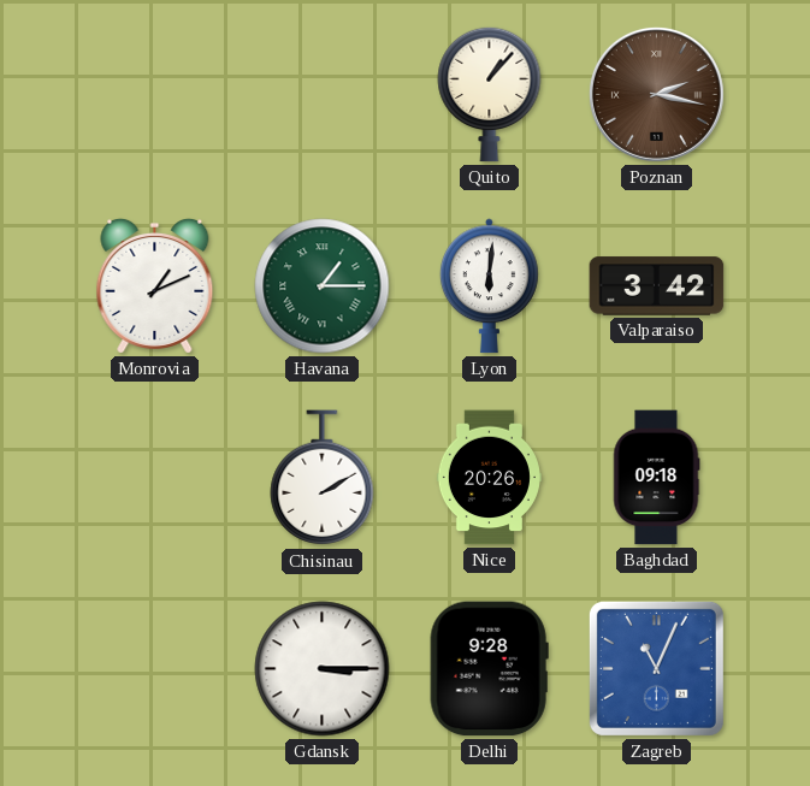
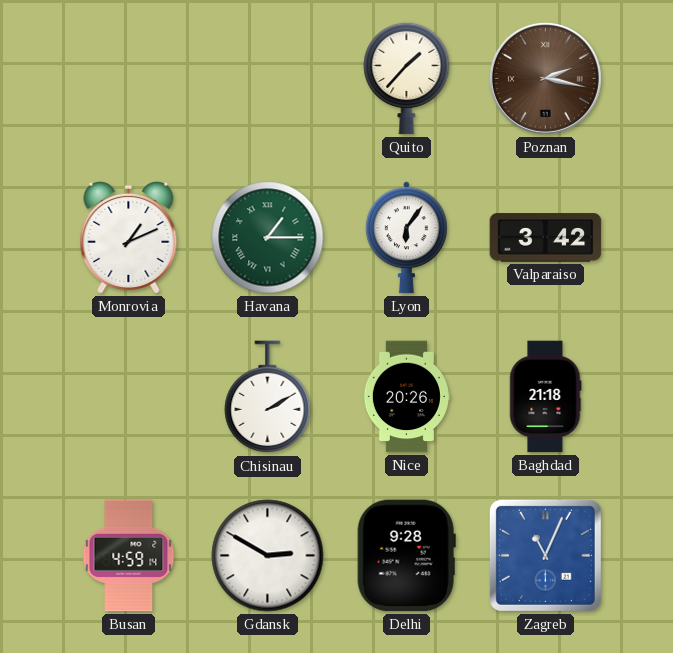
Quito: 1:07 -> 1:37
Lyon: 6:01 -> 6:06
Baghdad: 09:18 -> 21:18
Busan: none -> 4:59
Gdansk: 3:15 -> 2:50
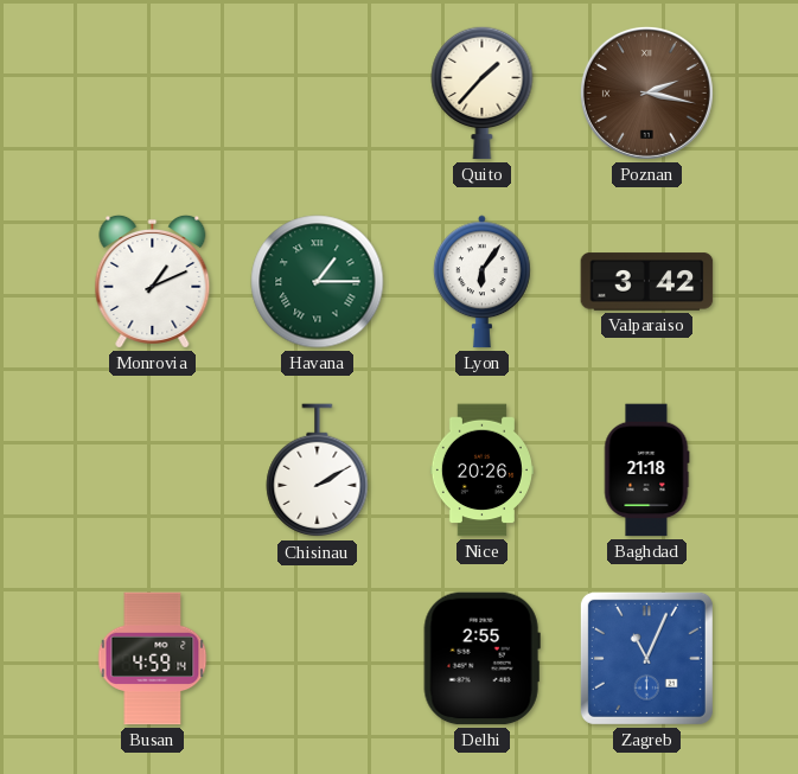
Gdansk: 2:50 -> none
Delhi: 9:28 -> 2:55
